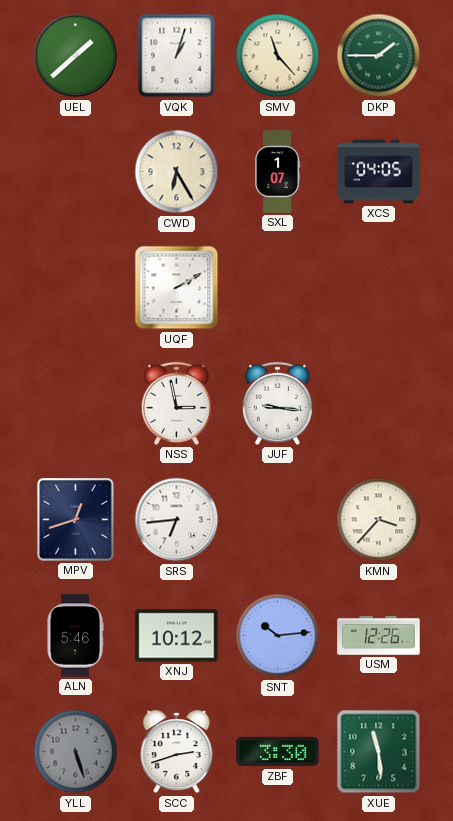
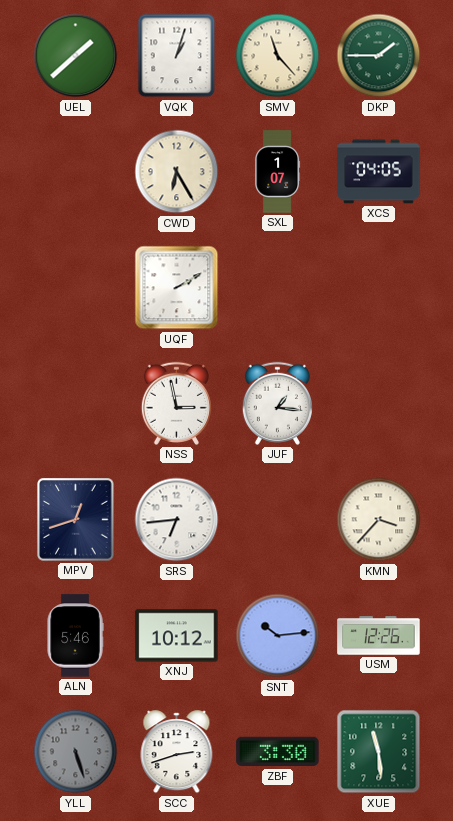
JUF: 9:16 -> 1:16
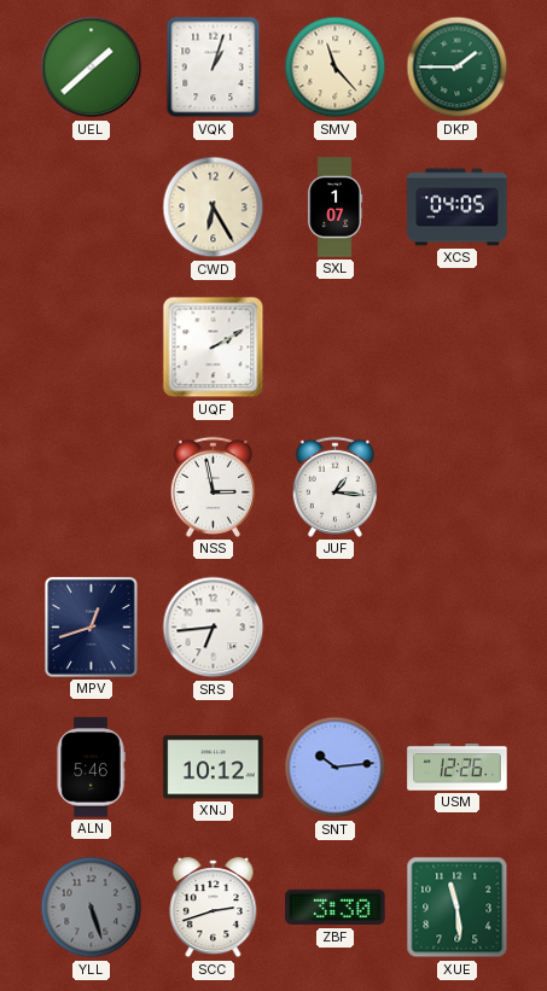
KMN: 3:37 -> none
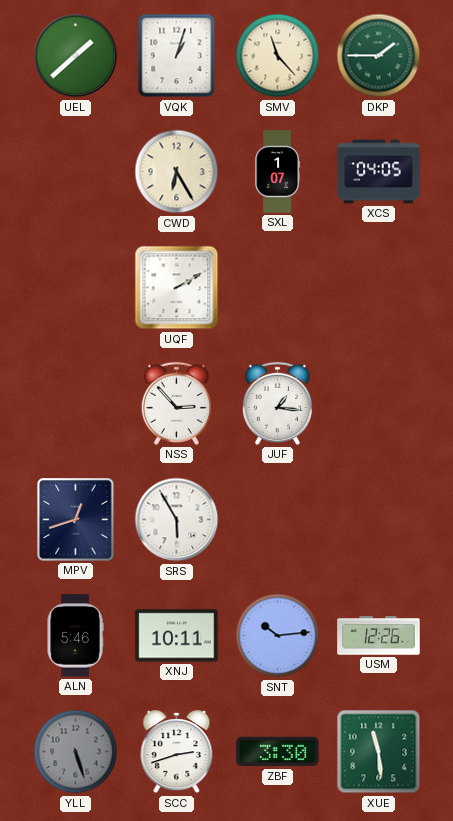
NSS: 2:58 -> 2:53
SRS: 6:44 -> 5:55
XNJ: 10:12 -> 10:11
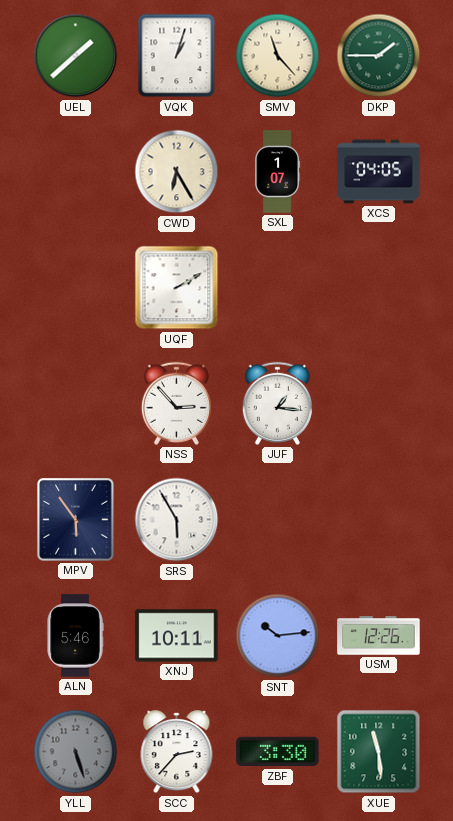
MPV: 12:42 -> 5:54
SCC: 2:42 -> 2:37
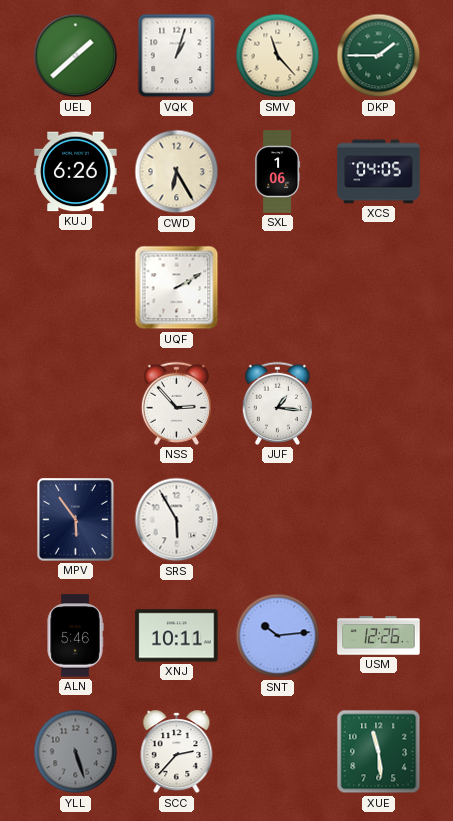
KUJ: none -> 6:26
SXL: 1:07 -> 1:06
ZBF: 3:30 -> none
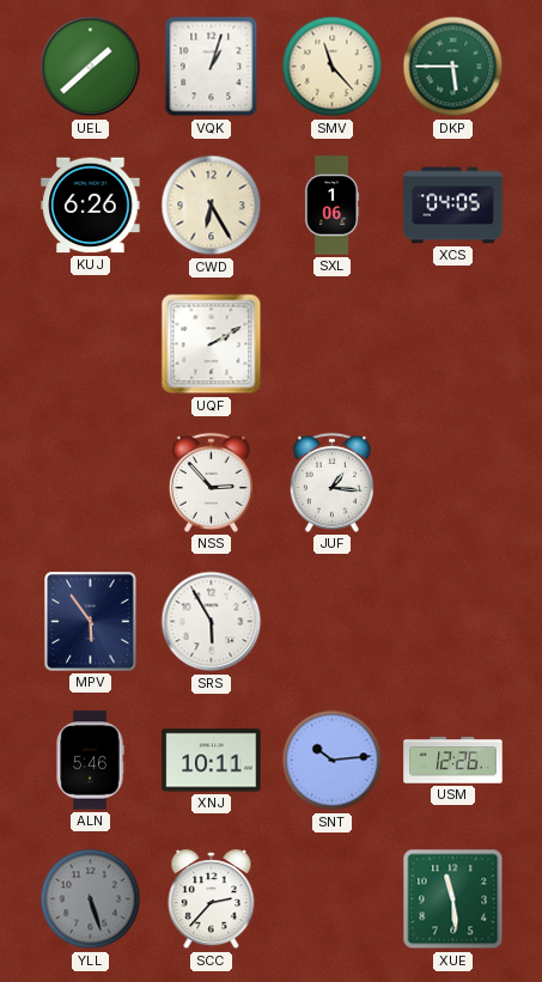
DKP: 1:45 -> 5:45
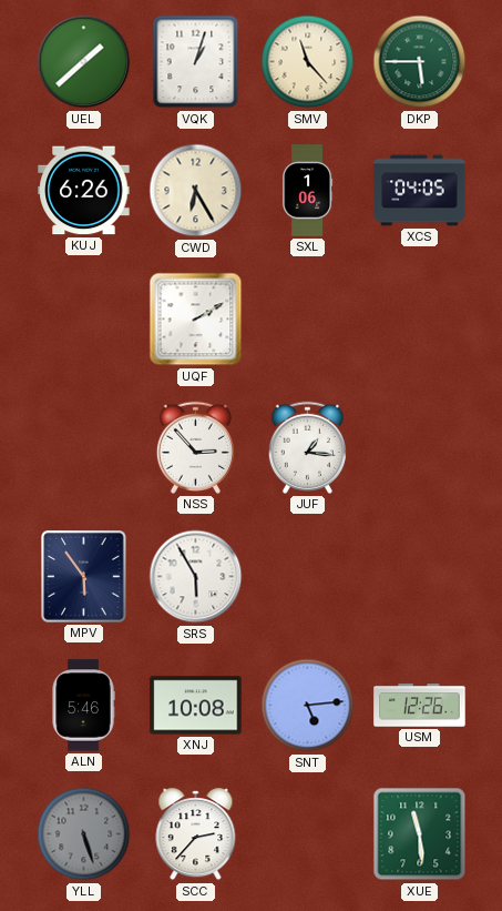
XNJ: 10:11 -> 10:08
SNT: 10:14 -> 5:14
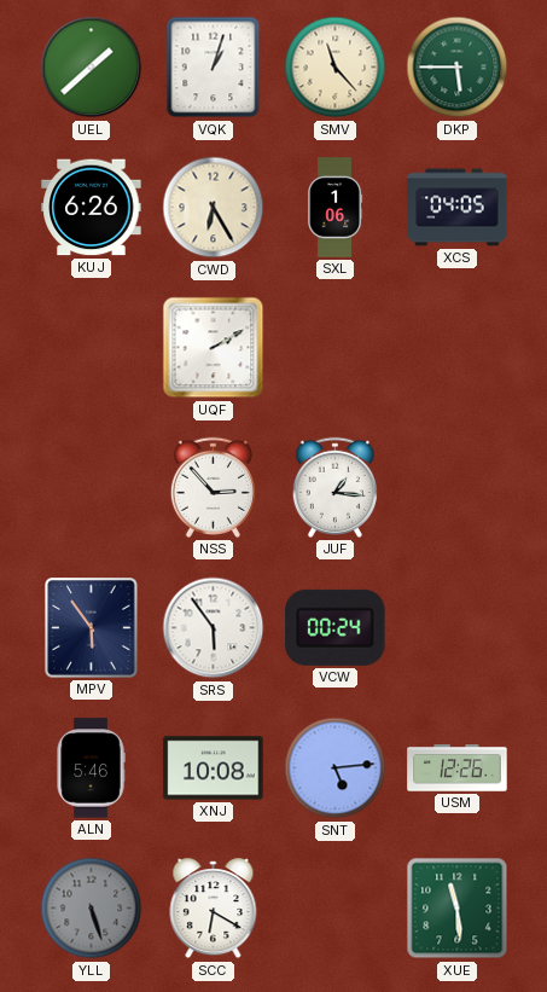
SRS: 5:55 -> 5:54
VCW: none -> 00:24
SCC: 2:37 -> 6:20
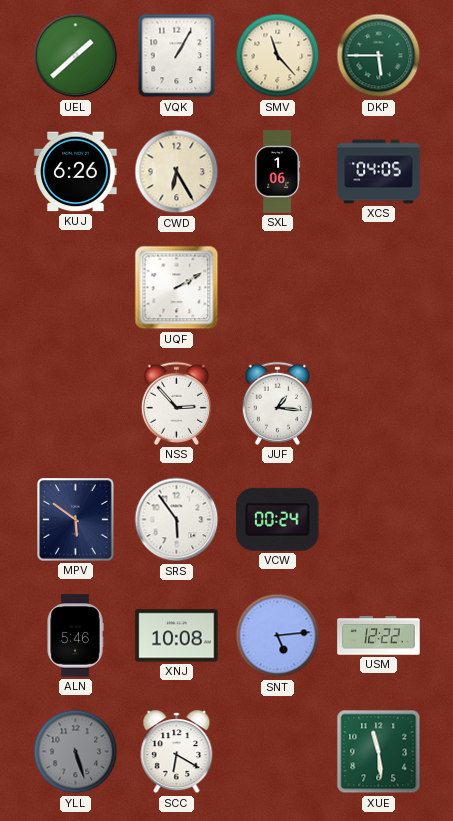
VQK: 1:03 -> 1:05
MPV: 5:54 -> 5:51
USM: 12:26 -> 12:22
